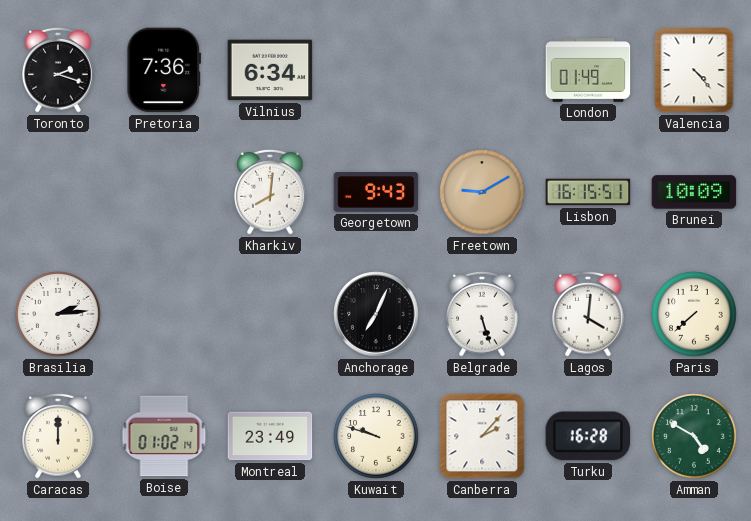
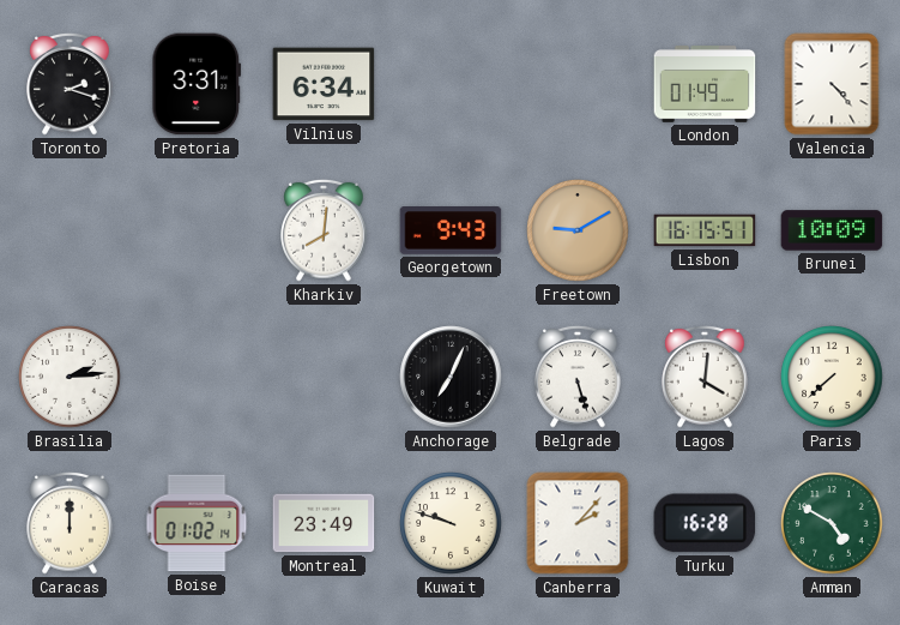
Pretoria: 7:36 -> 3:31
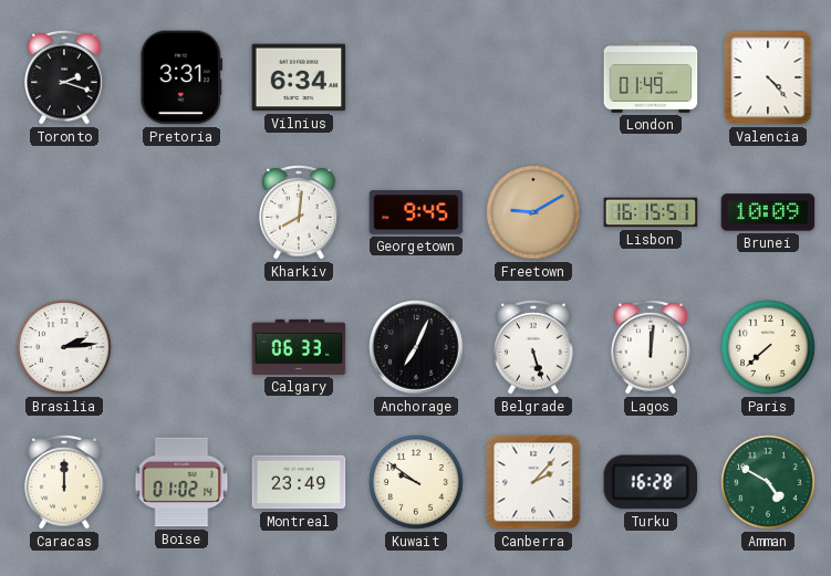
Georgetown: 9:43 -> 9:45
Calgary: none -> 06:33
Lagos: 4:01 -> 12:01
Kuwait: 9:48 -> 9:51
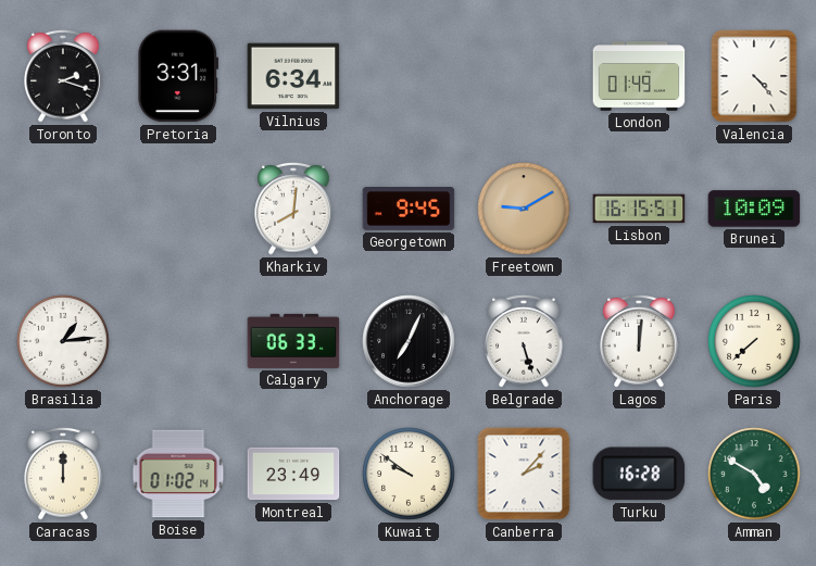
Brasilia: 2:14 -> 1:14
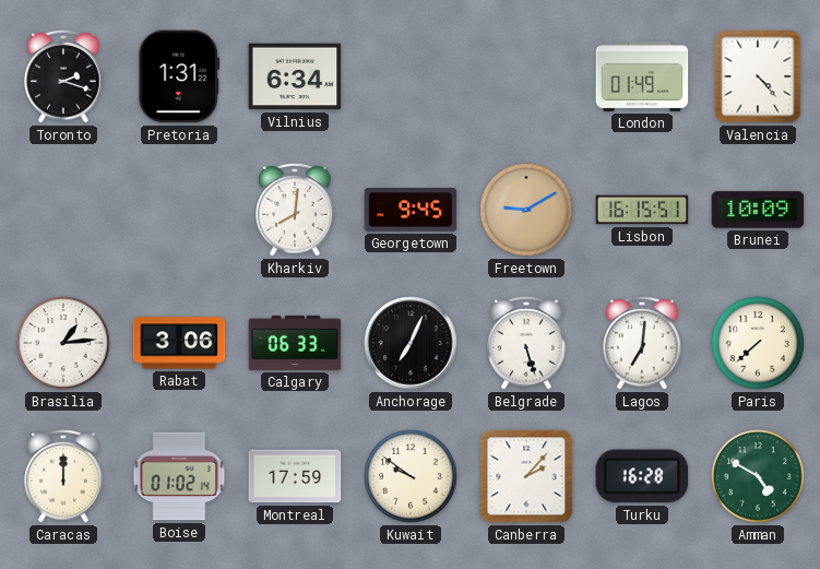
Pretoria: 3:31 -> 1:31
Rabat: none -> 3:06
Lagos: 12:01 -> 7:01
Montreal: 23:49 -> 17:59
